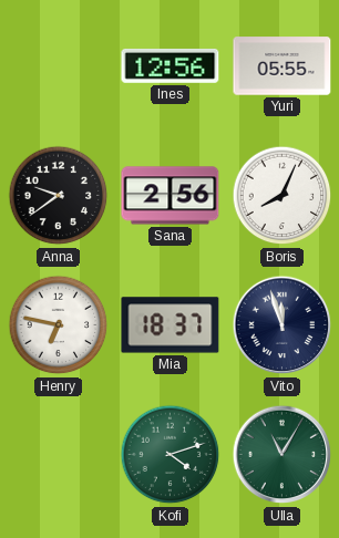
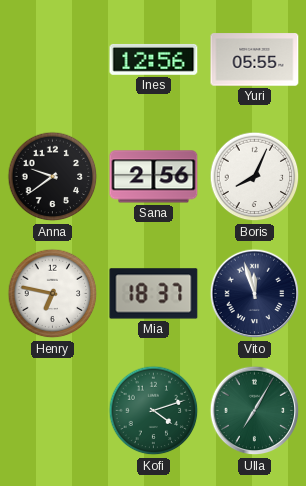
Ulla: 11:05 -> 7:05
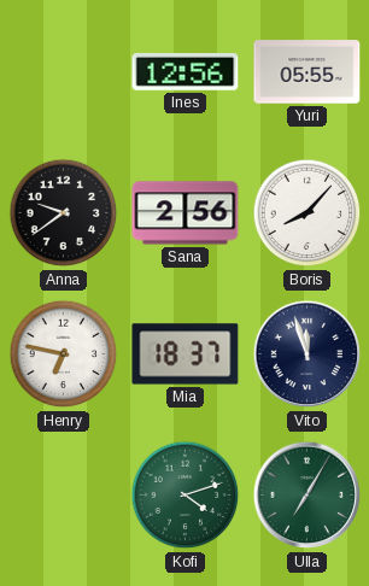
Boris: 8:04 -> 8:07
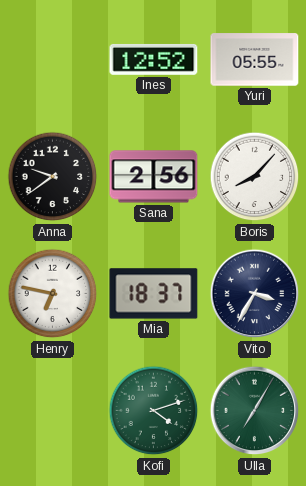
Ines: 12:56 -> 12:52
Vito: 11:57 -> 3:35
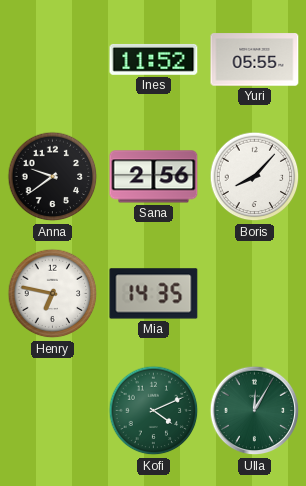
Ines: 12:52 -> 11:52
Mia: 18:37 -> 14:35
Vito: 3:35 -> none
Kofi: 4:12 -> 4:11
Ulla: 7:05 -> 12:05
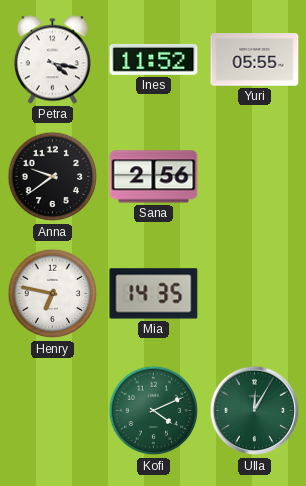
Petra: none -> 4:17
Boris: 8:07 -> none
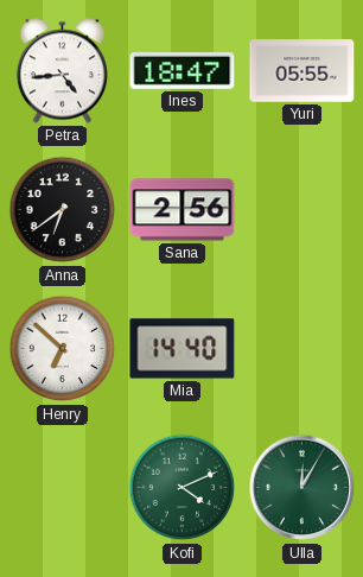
Petra: 4:17 -> 4:44
Ines: 11:52 -> 18:47
Anna: 9:39 -> 6:39
Henry: 6:47 -> 6:52
Mia: 14:35 -> 14:40
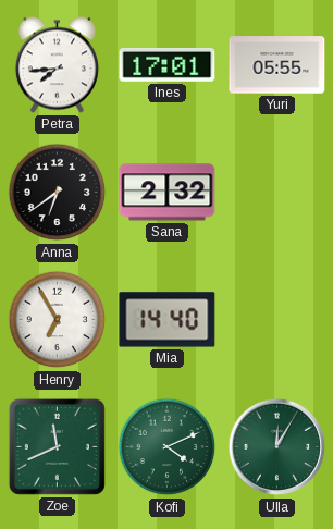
Petra: 4:44 -> 7:44
Ines: 18:47 -> 17:01
Sana: 2:56 -> 2:32
Henry: 6:52 -> 6:55
Zoe: none -> 11:41
